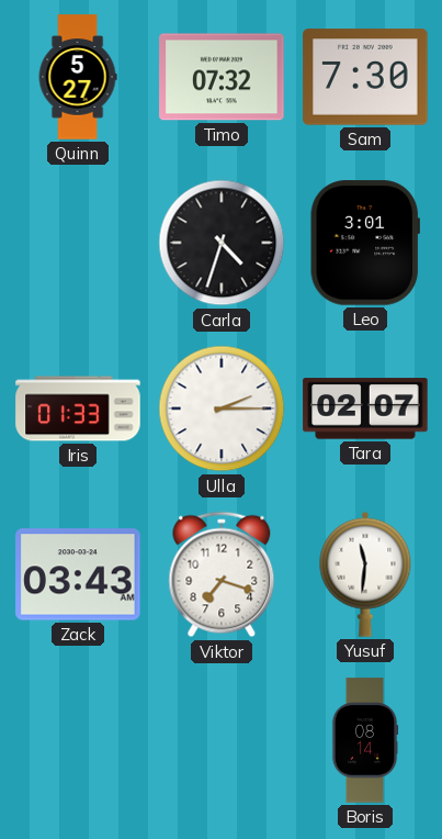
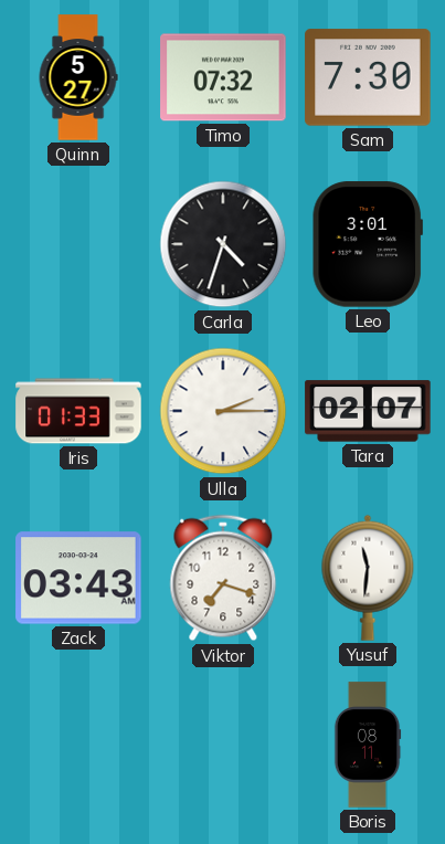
Boris: 08:14 -> 08:11
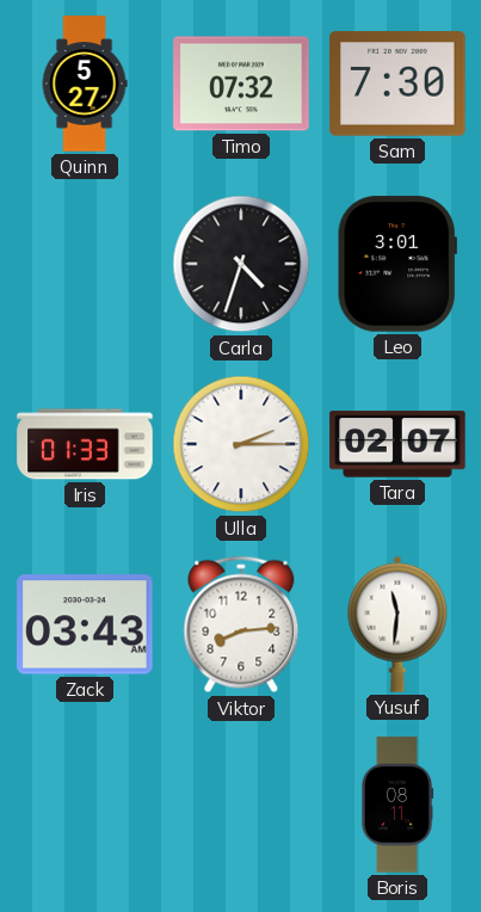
Viktor: 7:18 -> 8:14
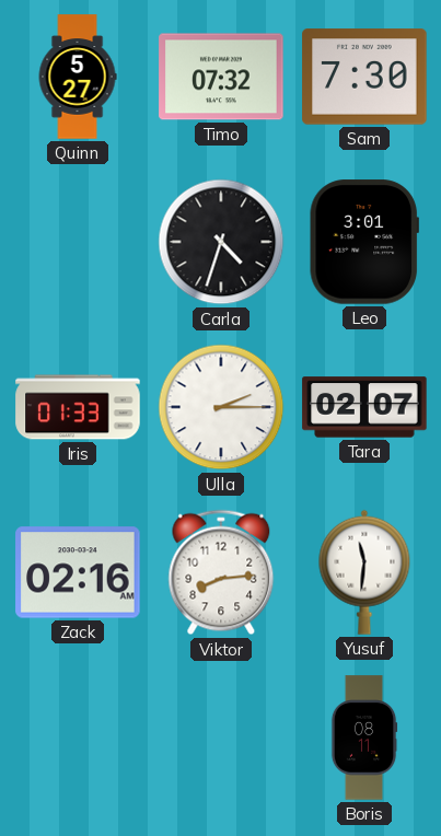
Zack: 03:43 -> 02:16
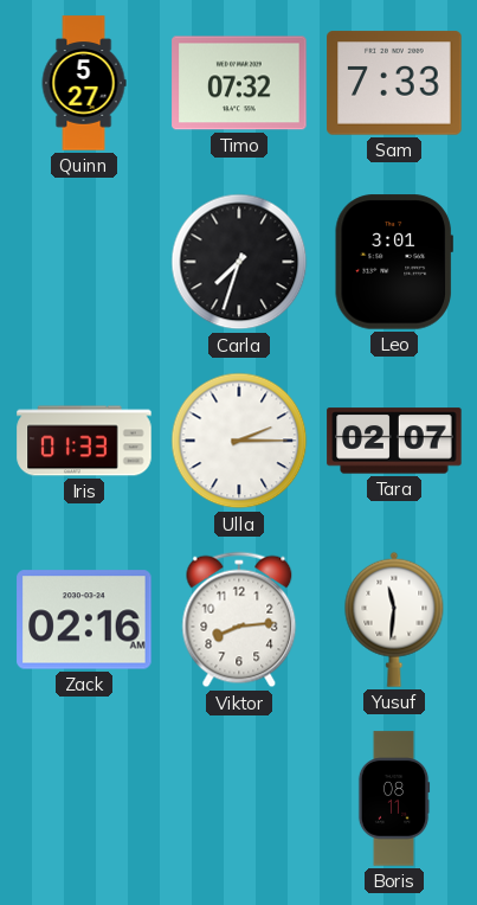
Sam: 7:30 -> 7:33
Carla: 4:33 -> 7:33
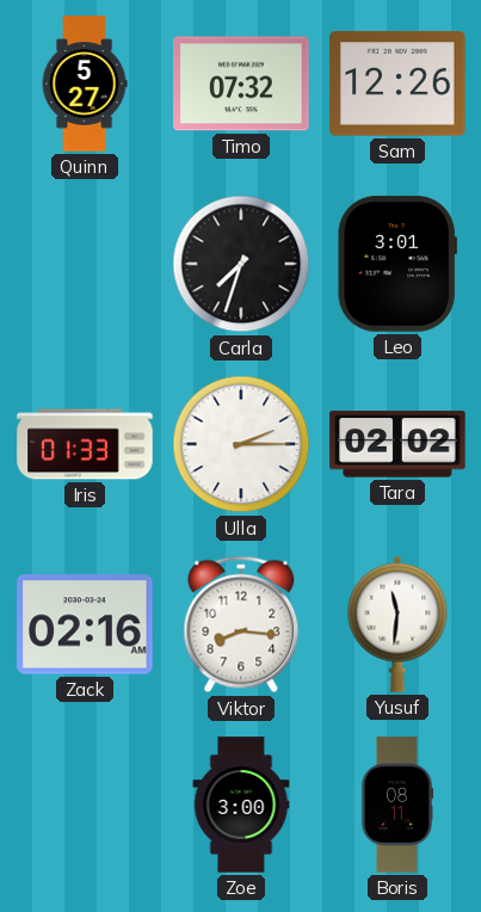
Sam: 7:33 -> 12:26
Tara: 02:07 -> 02:02
Viktor: 8:14 -> 8:16
Zoe: none -> 3:00
